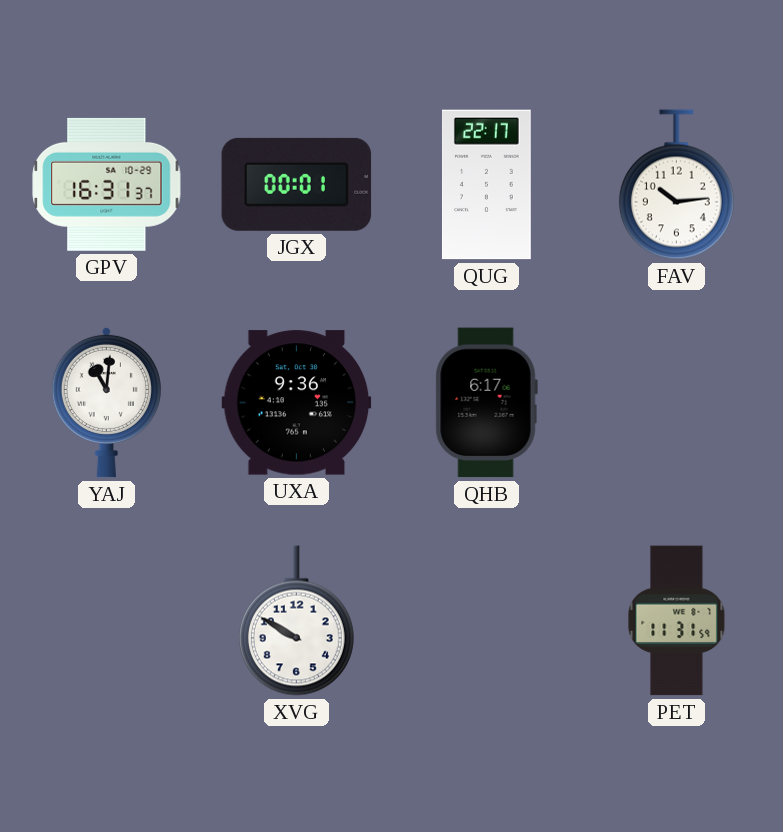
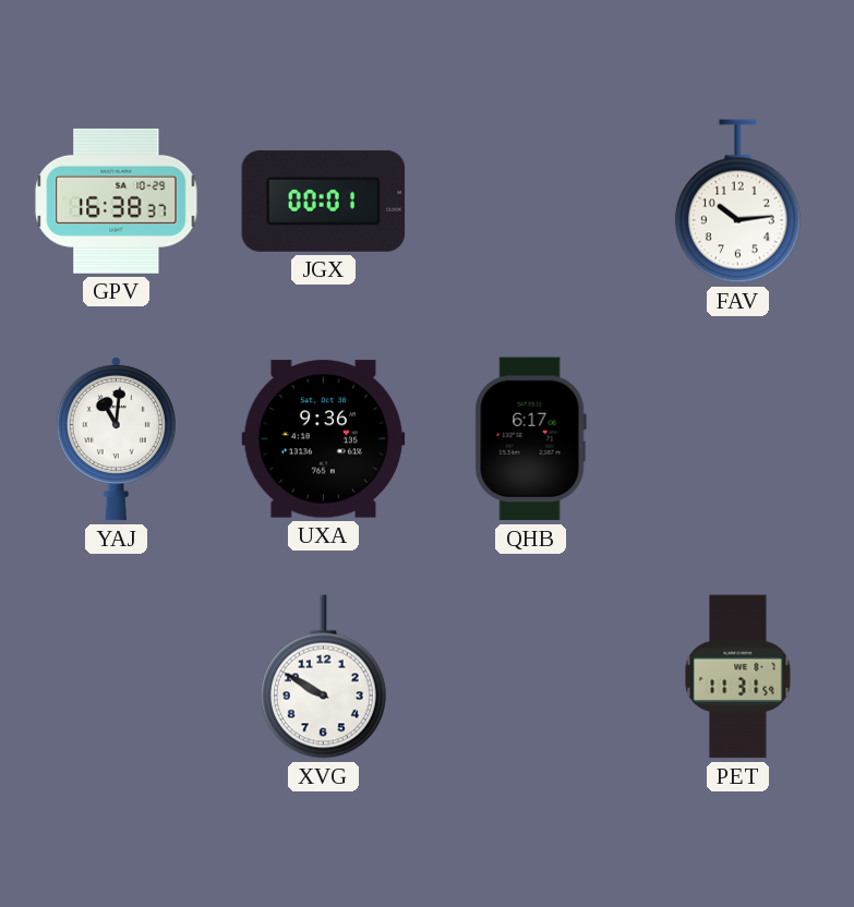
GPV: 16:31 -> 16:38
QUG: 22:17 -> none
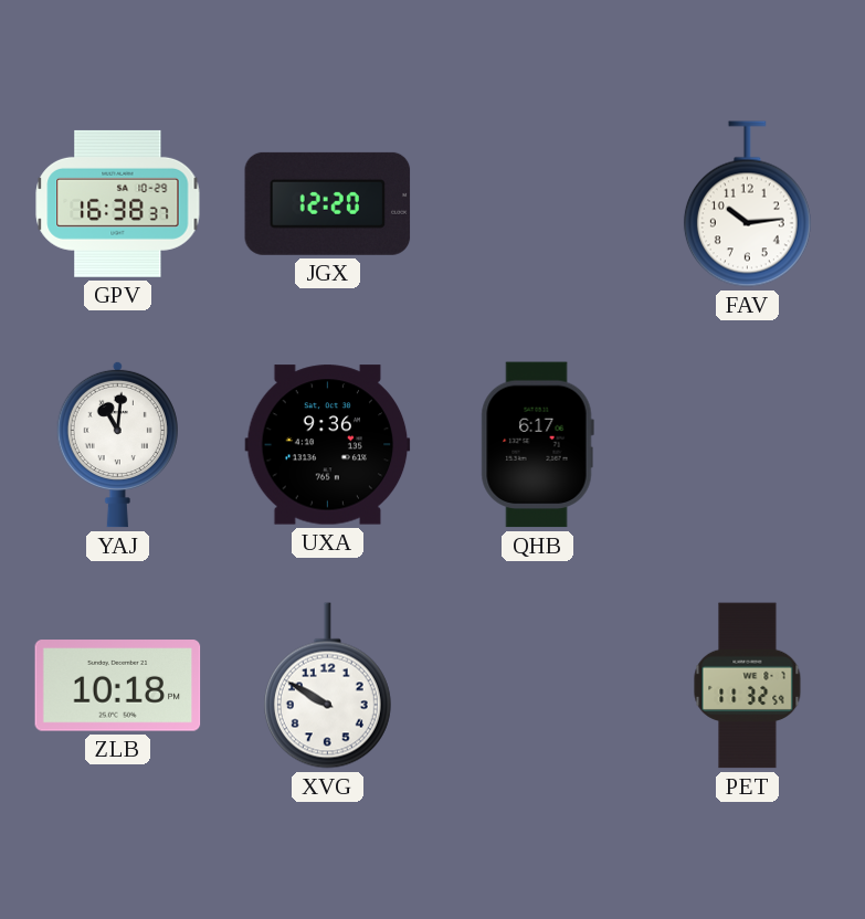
JGX: 00:01 -> 12:20
ZLB: none -> 10:18
PET: 11:31 -> 11:32
